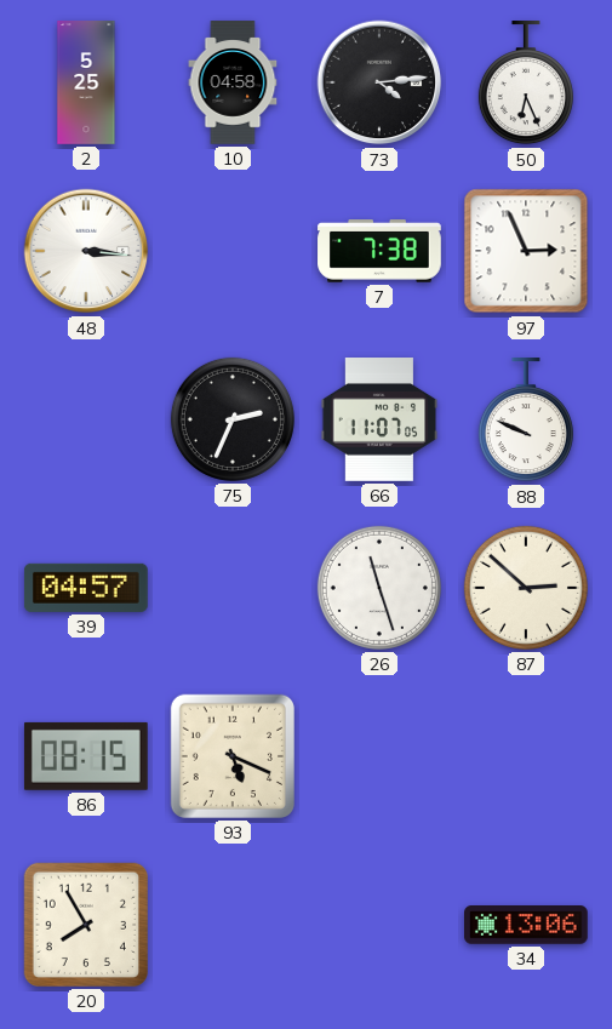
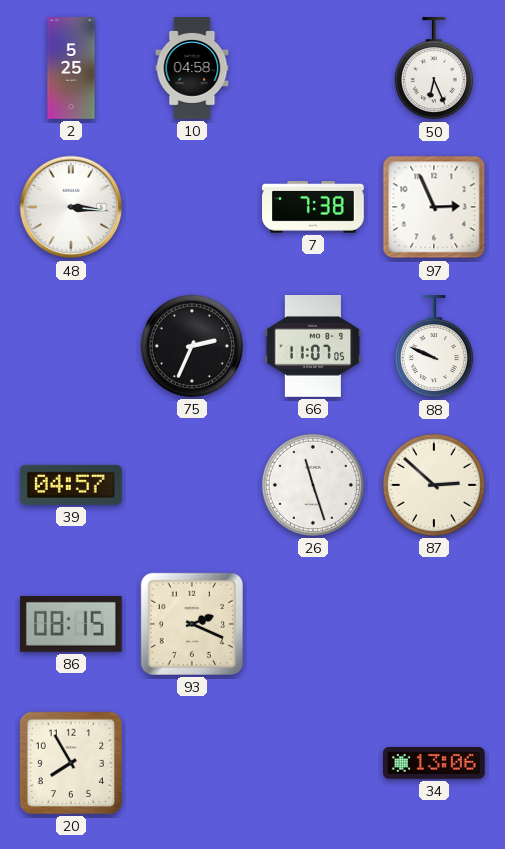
73: 4:14 -> none
93: 5:19 -> 2:19
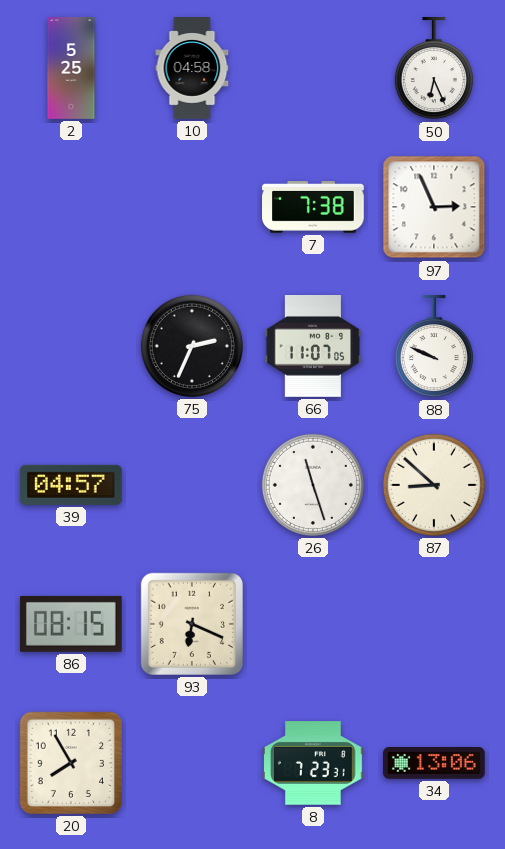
48: 3:16 -> none
87: 2:52 -> 8:52
93: 2:19 -> 6:19
8: none -> 7:23
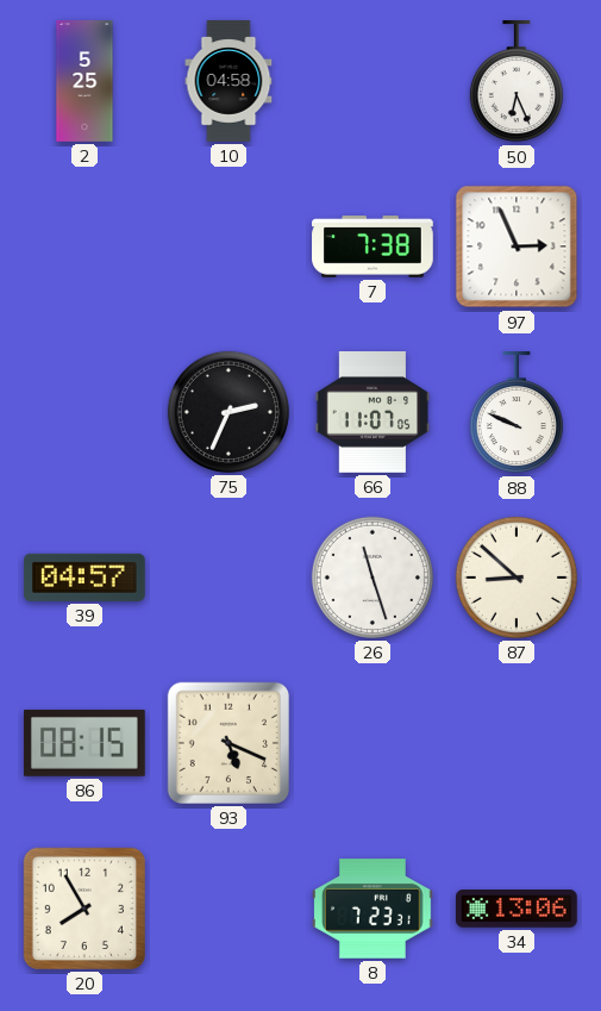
93: 6:19 -> 5:19
